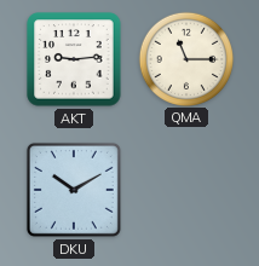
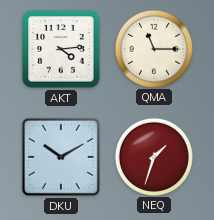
AKT: 9:14 -> 4:14
NEQ: none -> 1:33
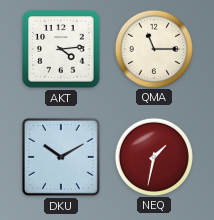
NEQ: 1:33 -> 1:32
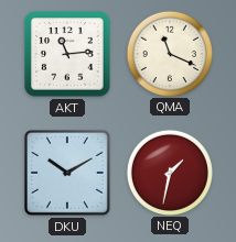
AKT: 4:14 -> 11:14
QMA: 11:15 -> 11:19
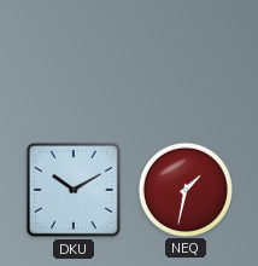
AKT: 11:14 -> none
QMA: 11:19 -> none
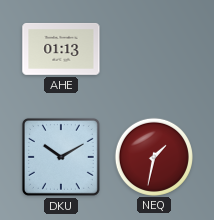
AHE: none -> 01:13
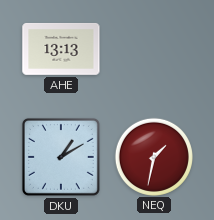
AHE: 01:13 -> 13:13
DKU: 10:10 -> 1:10
